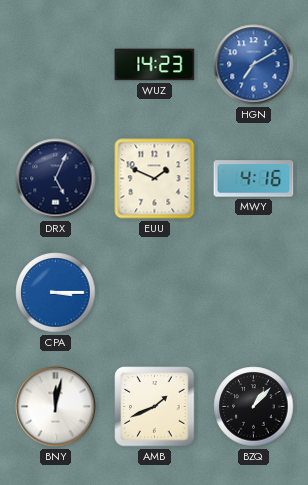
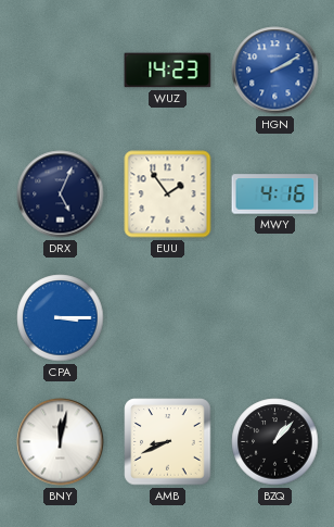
HGN: 7:10 -> 2:10
EUU: 1:49 -> 1:54
AMB: 1:41 -> 8:41
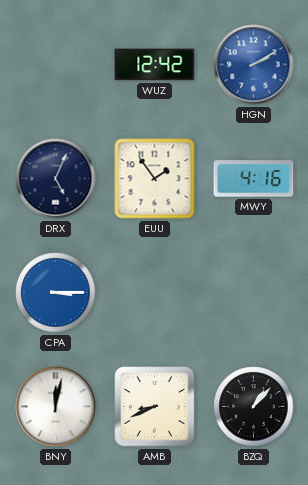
WUZ: 14:23 -> 12:42
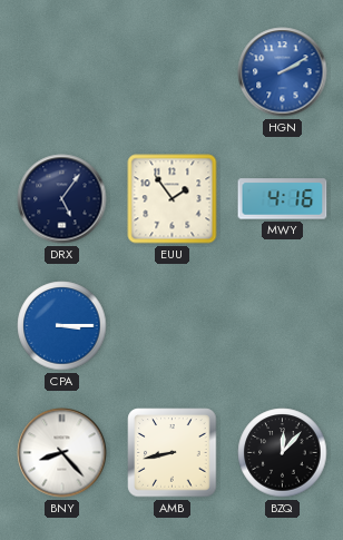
WUZ: 12:42 -> none
DRX: 5:04 -> 5:06
BNY: 12:02 -> 8:23
AMB: 8:41 -> 8:43
BZQ: 1:07 -> 12:07
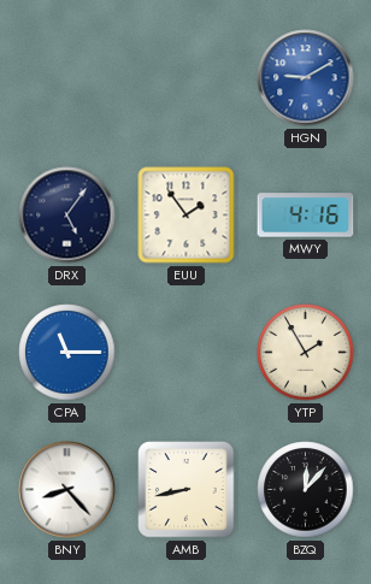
HGN: 2:10 -> 9:10
CPA: 3:15 -> 11:15
YTP: none -> 1:55
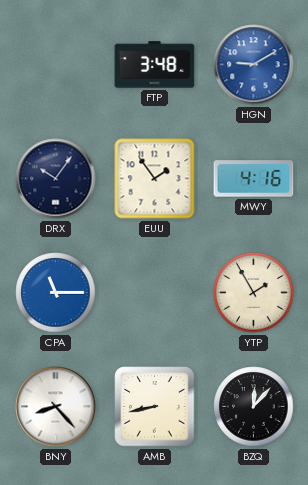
FTP: none -> 3:48
DRX: 5:06 -> 10:06
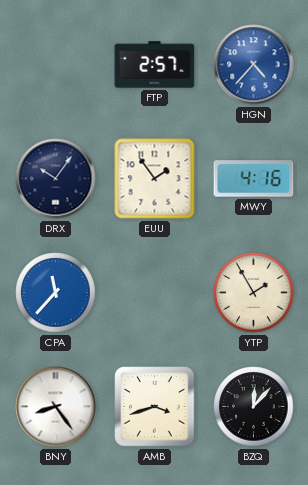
FTP: 3:48 -> 2:57
HGN: 9:10 -> 4:37
CPA: 11:15 -> 11:37
BNY: 8:23 -> 8:24
AMB: 8:43 -> 3:42
